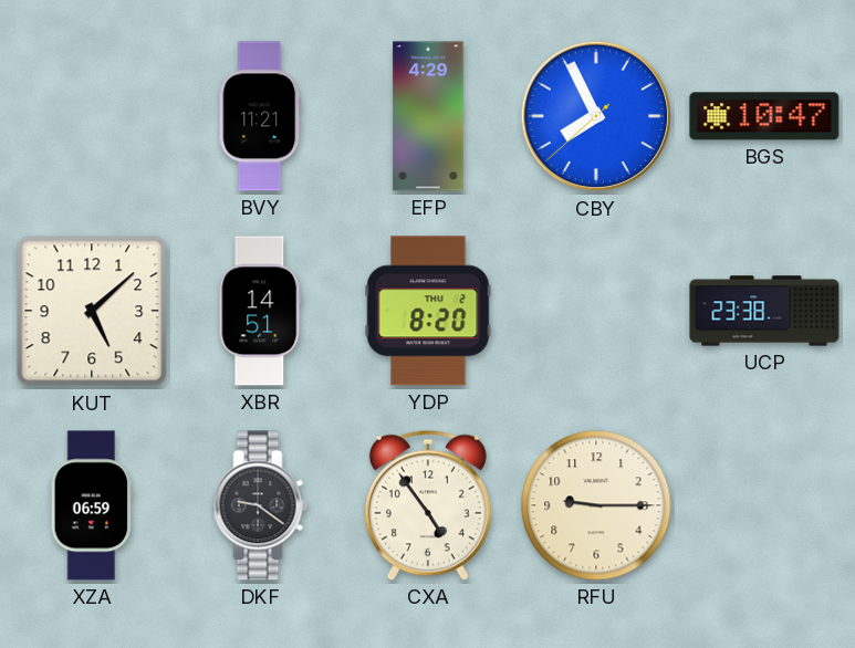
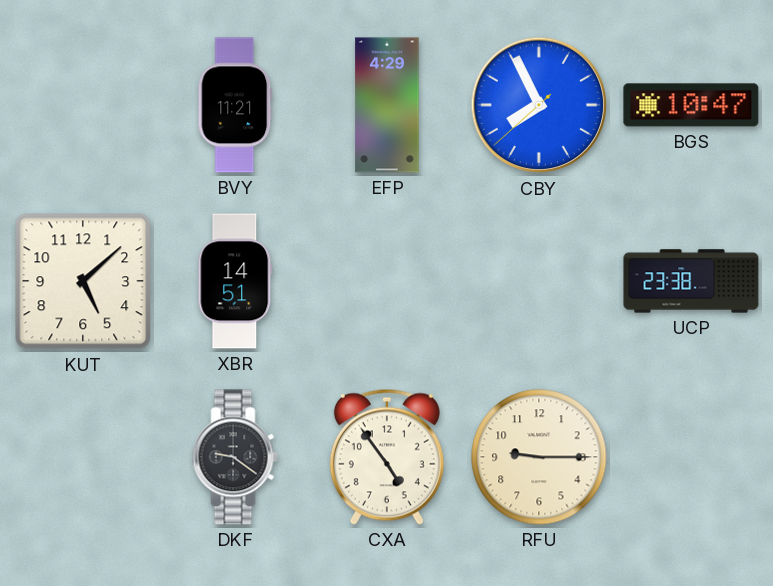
YDP: 8:20 -> none
XZA: 06:59 -> none
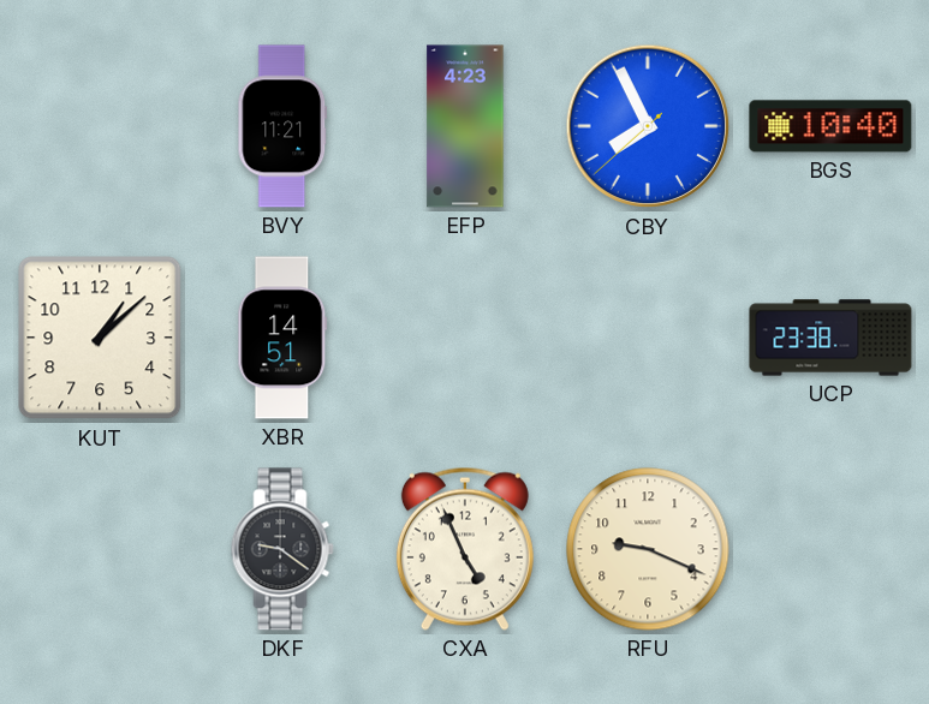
EFP: 4:29 -> 4:23
BGS: 10:47 -> 10:40
KUT: 5:08 -> 1:08
CXA: 4:54 -> 4:56
RFU: 9:15 -> 9:19
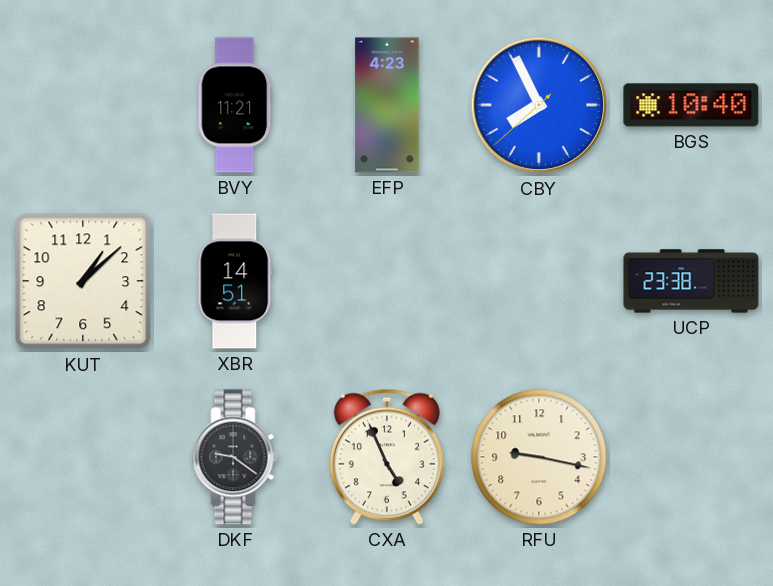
RFU: 9:19 -> 9:17
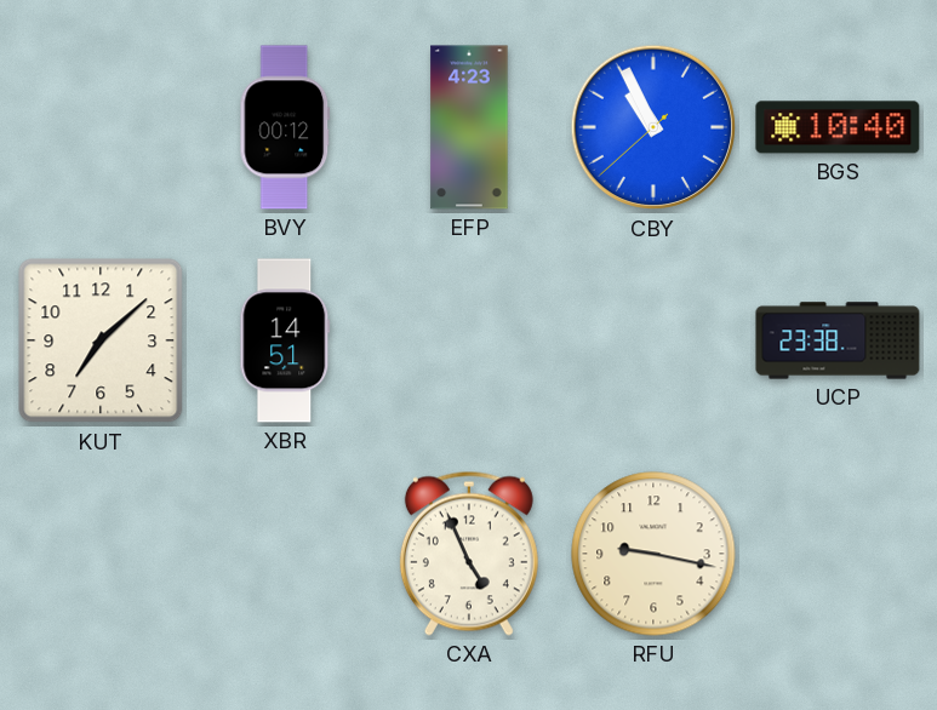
BVY: 11:21 -> 00:12
CBY: 7:55 -> 10:55
KUT: 1:08 -> 7:08
DKF: 9:21 -> none
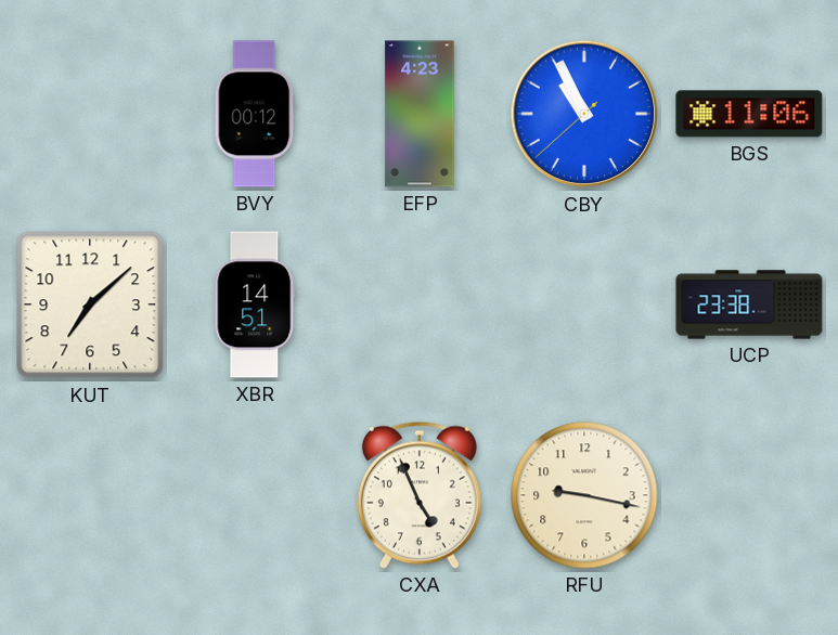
BGS: 10:40 -> 11:06
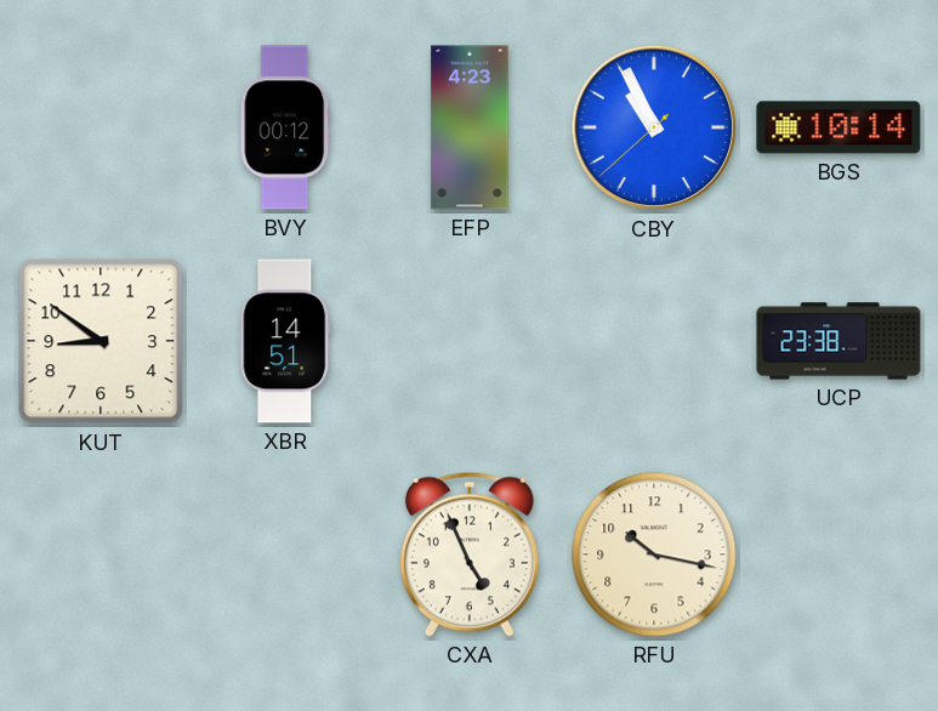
BGS: 11:06 -> 10:14
KUT: 7:08 -> 8:51
RFU: 9:17 -> 10:17
